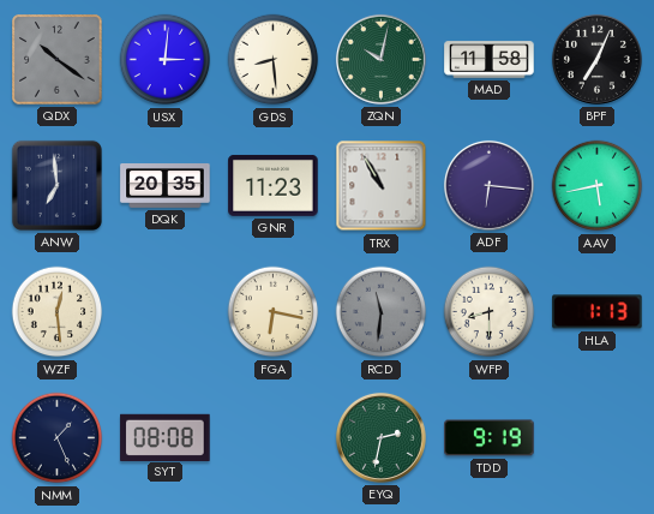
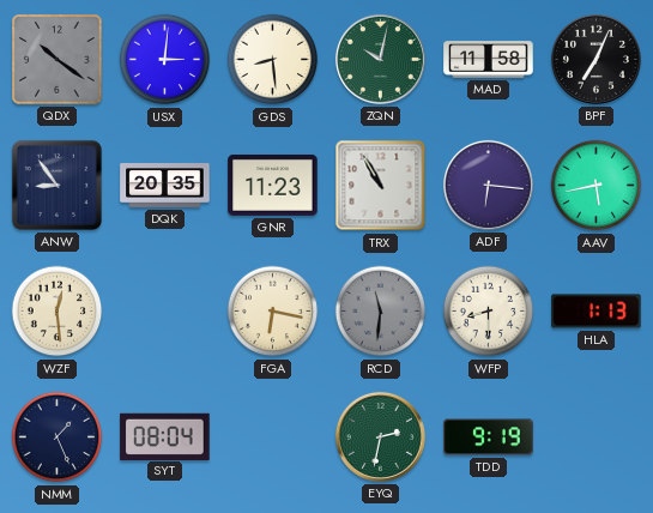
ANW: 6:59 -> 8:54
SYT: 08:08 -> 08:04
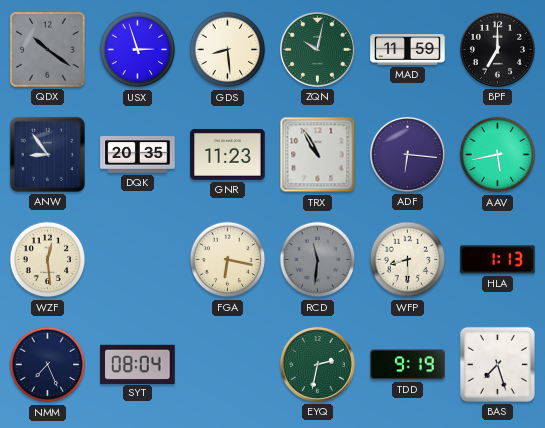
USX: 3:01 -> 2:57
MAD: 11:58 -> 11:59
BPF: 7:04 -> 7:00
NMM: 1:26 -> 7:26
BAS: none -> 7:27
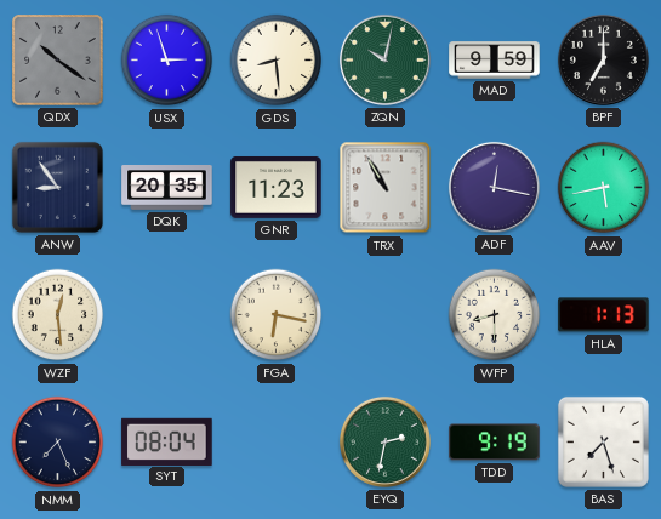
MAD: 11:59 -> 9:59
ADF: 6:16 -> 12:17
RCD: 11:31 -> none
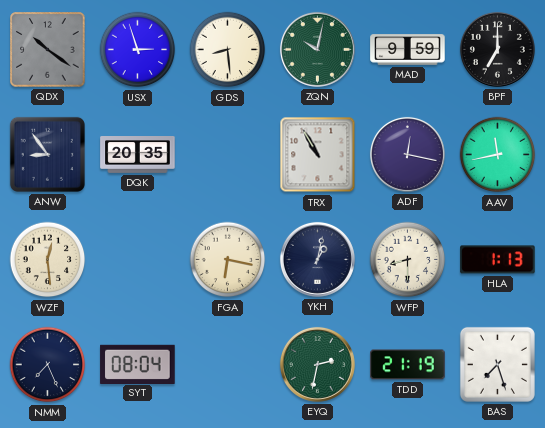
GNR: 11:23 -> none
AAV: 5:43 -> 11:43
YKH: none -> 1:02
TDD: 9:19 -> 21:19
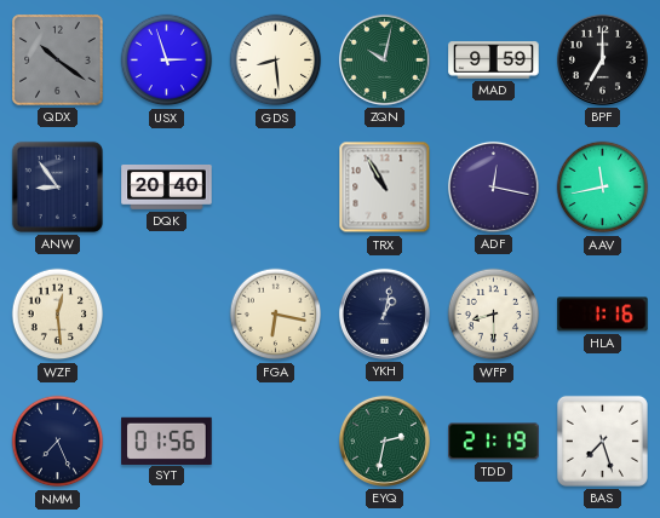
DQK: 20:35 -> 20:40
HLA: 1:13 -> 1:16
SYT: 08:04 -> 01:56
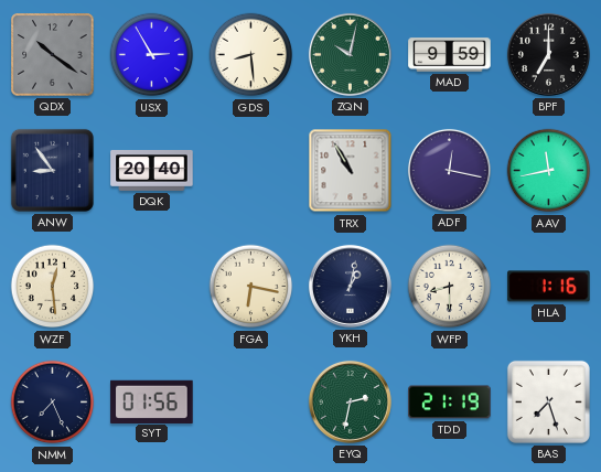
USX: 2:57 -> 2:55
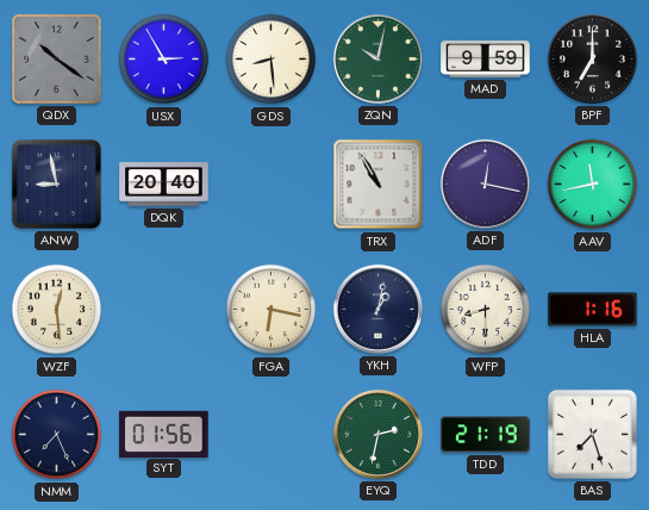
ANW: 8:54 -> 8:58
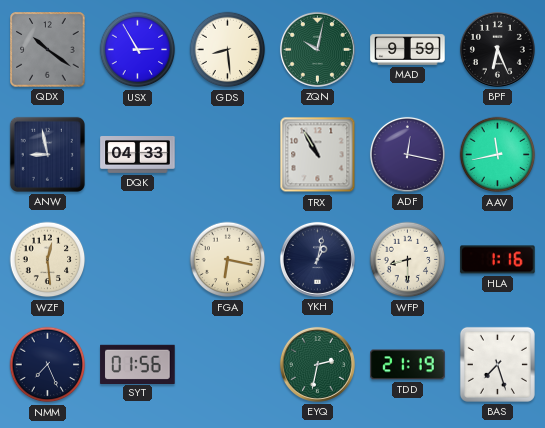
BPF: 7:00 -> 6:26
DQK: 20:40 -> 04:33
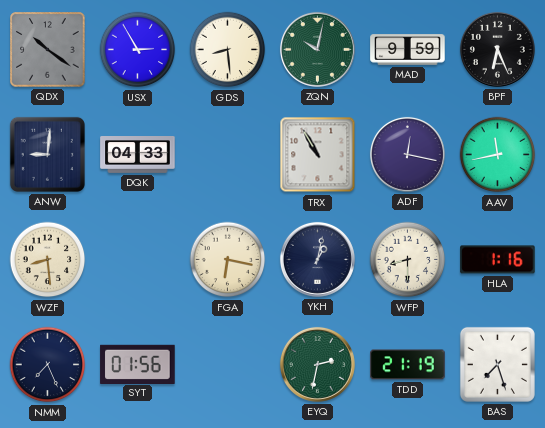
ANW: 8:58 -> 9:01
WZF: 12:29 -> 8:29
